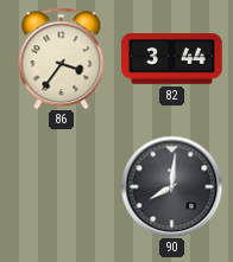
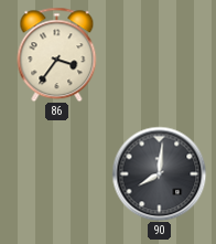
82: 3:44 -> none
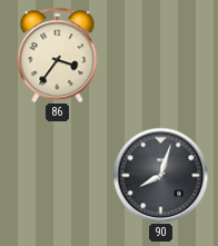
90: 8:01 -> 8:03
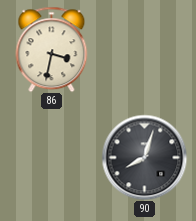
86: 3:36 -> 3:32
